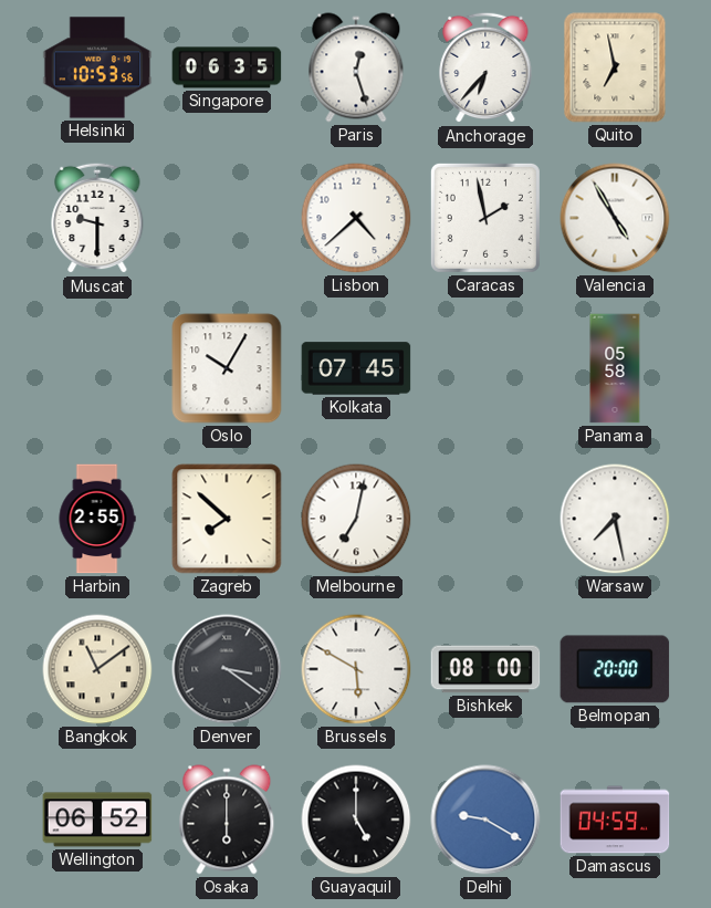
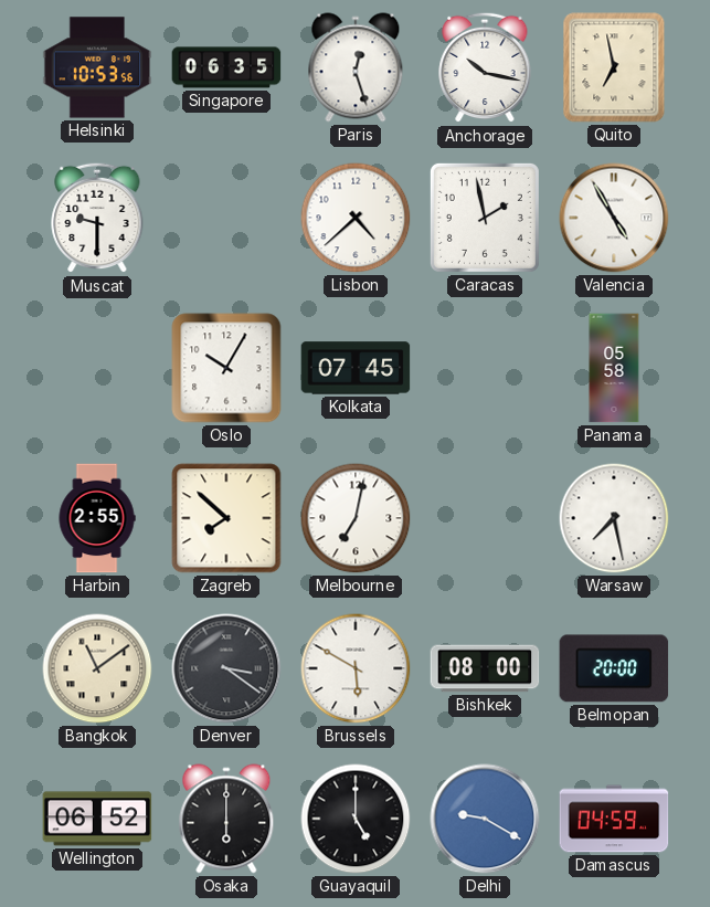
Anchorage: 6:37 -> 10:17
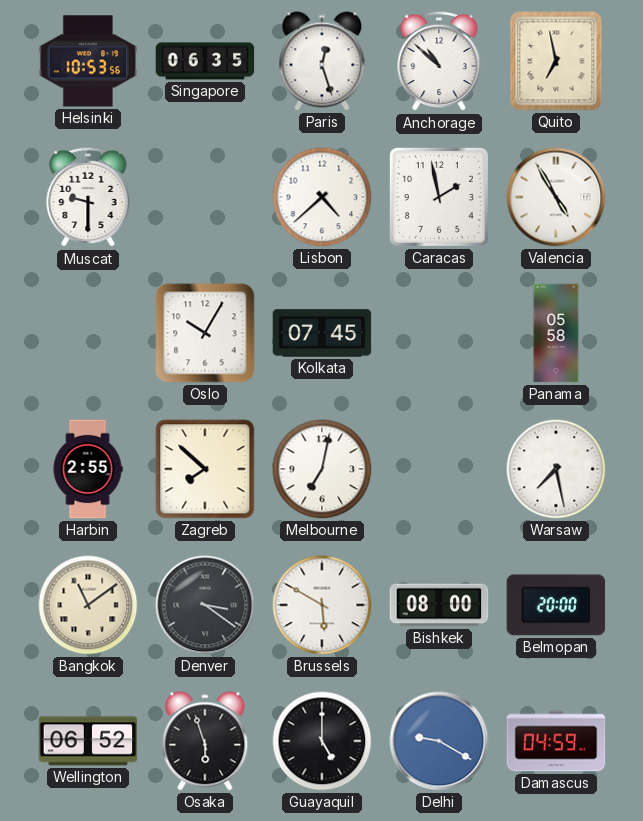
Anchorage: 10:17 -> 10:52
Osaka: 6:00 -> 5:57
